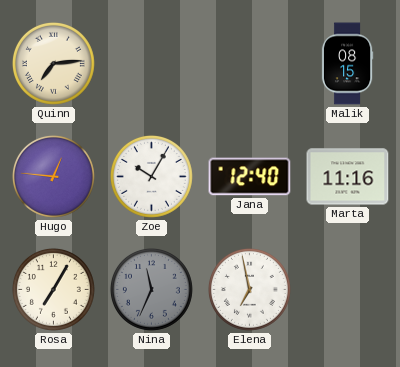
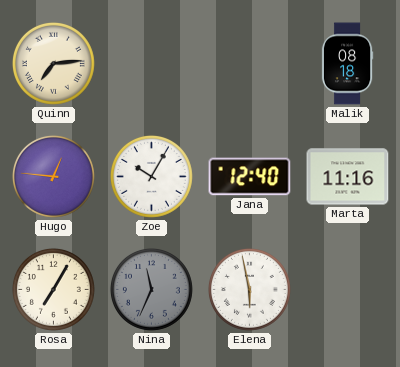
Malik: 08:15 -> 08:18
Elena: 6:58 -> 5:58
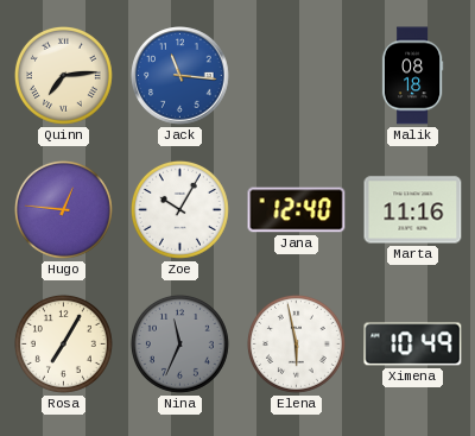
Jack: none -> 11:16
Ximena: none -> 10:49
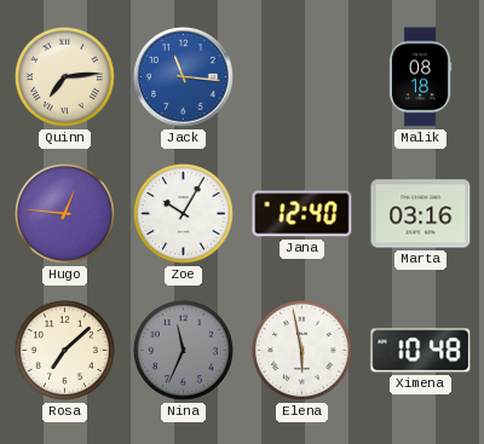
Marta: 11:16 -> 03:16
Rosa: 7:05 -> 7:08
Ximena: 10:49 -> 10:48
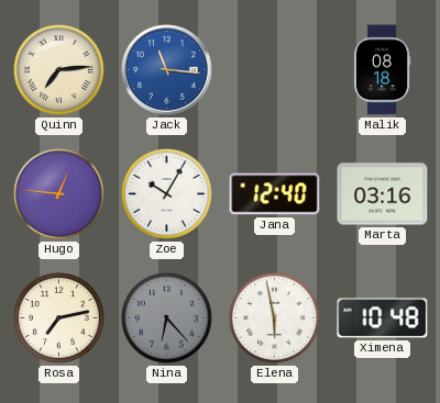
Rosa: 7:08 -> 7:13
Nina: 11:34 -> 6:23
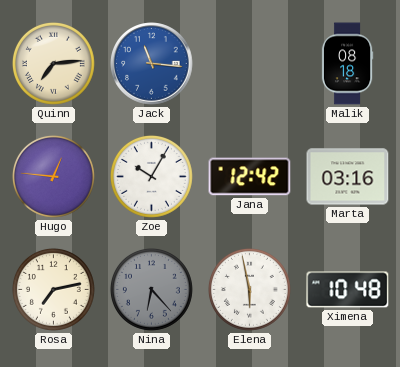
Jana: 12:40 -> 12:42
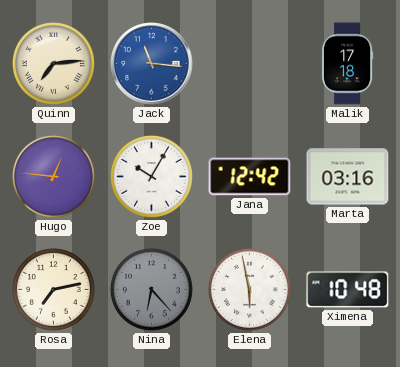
Malik: 08:18 -> 17:18
